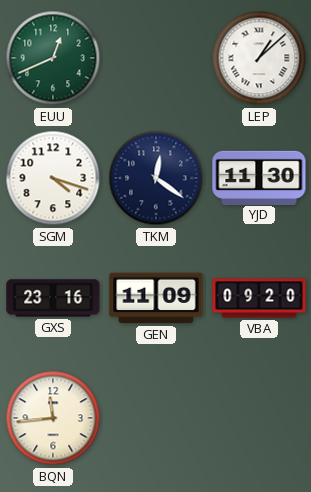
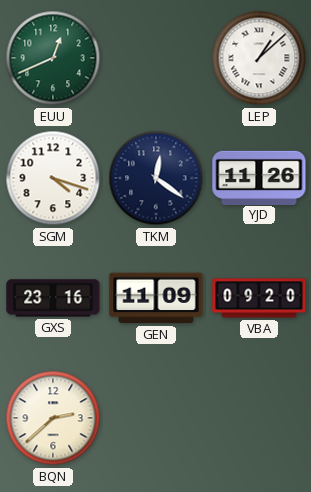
YJD: 11:30 -> 11:26
BQN: 11:44 -> 2:38
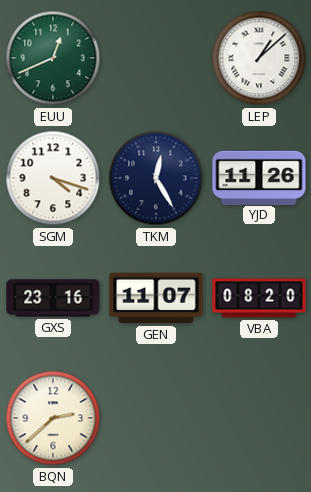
TKM: 12:21 -> 12:25
GEN: 11:09 -> 11:07
VBA: 09:20 -> 08:20
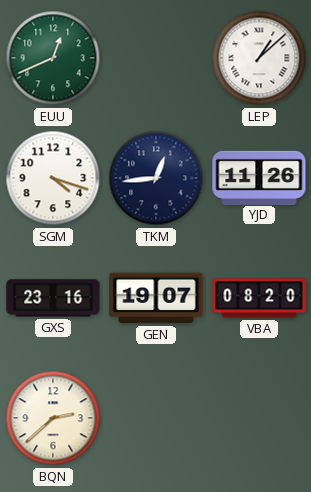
TKM: 12:25 -> 12:44
GEN: 11:07 -> 19:07
